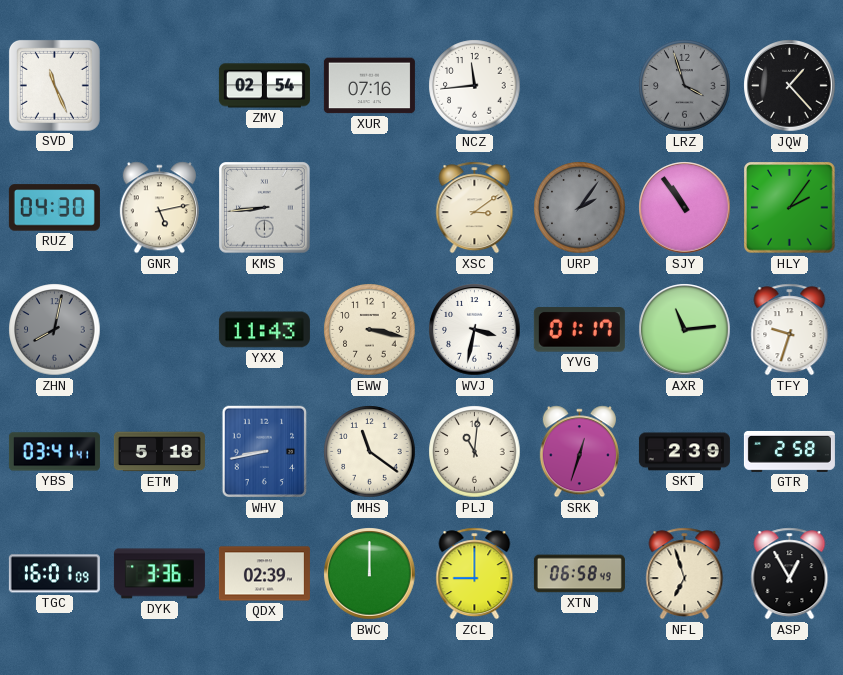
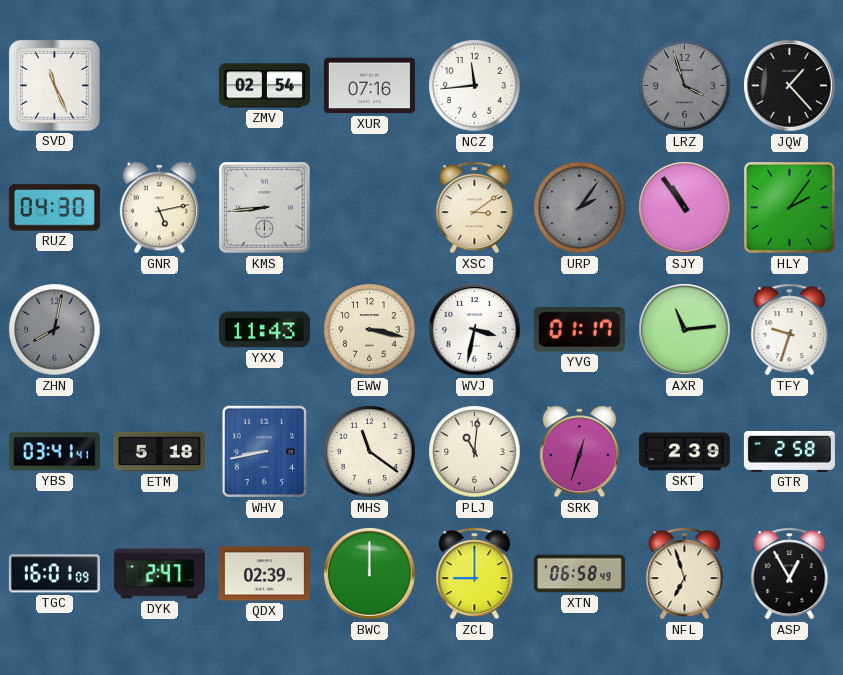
DYK: 3:36 -> 2:47
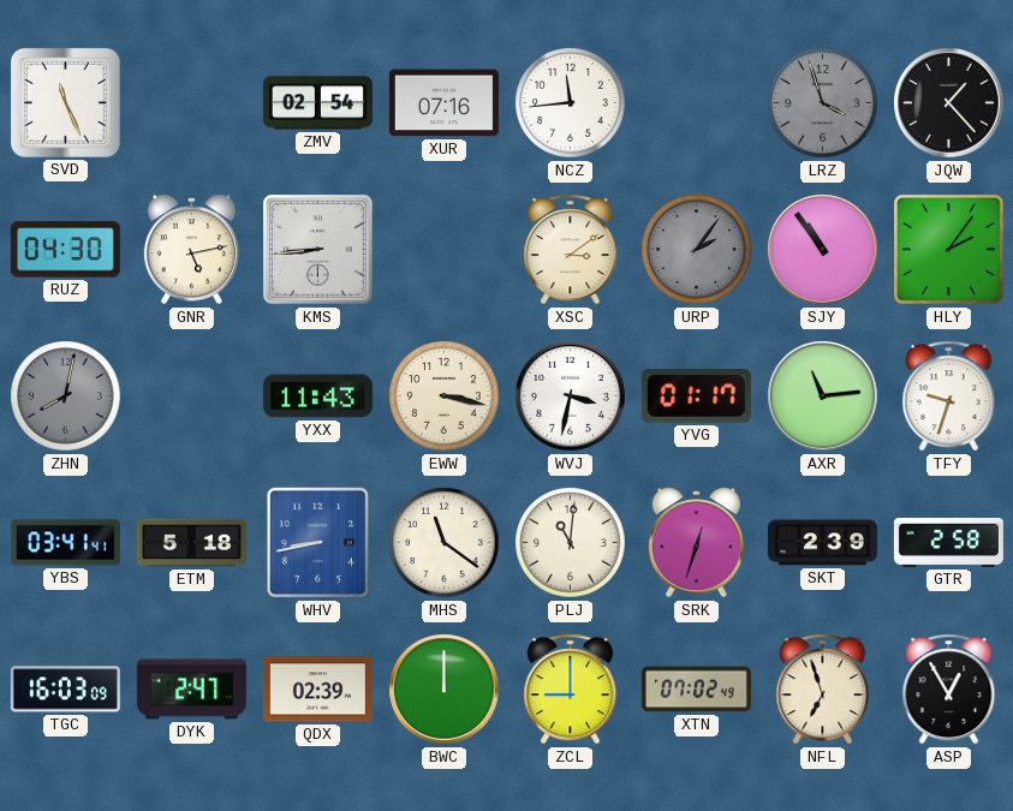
TGC: 16:01 -> 16:03
XTN: 06:58 -> 07:02
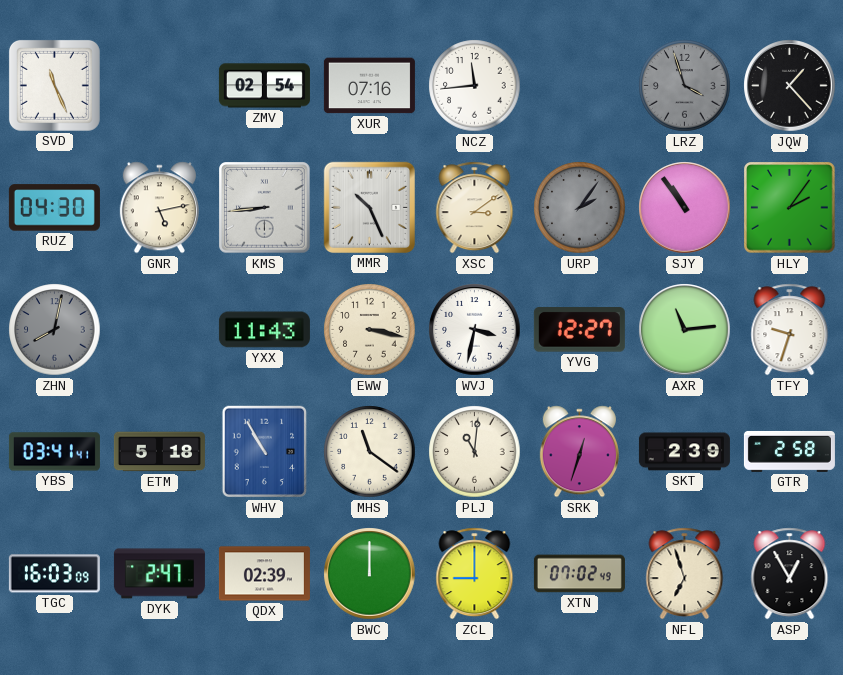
MMR: none -> 10:26
YVG: 01:17 -> 12:27
WHV: 8:43 -> 10:55
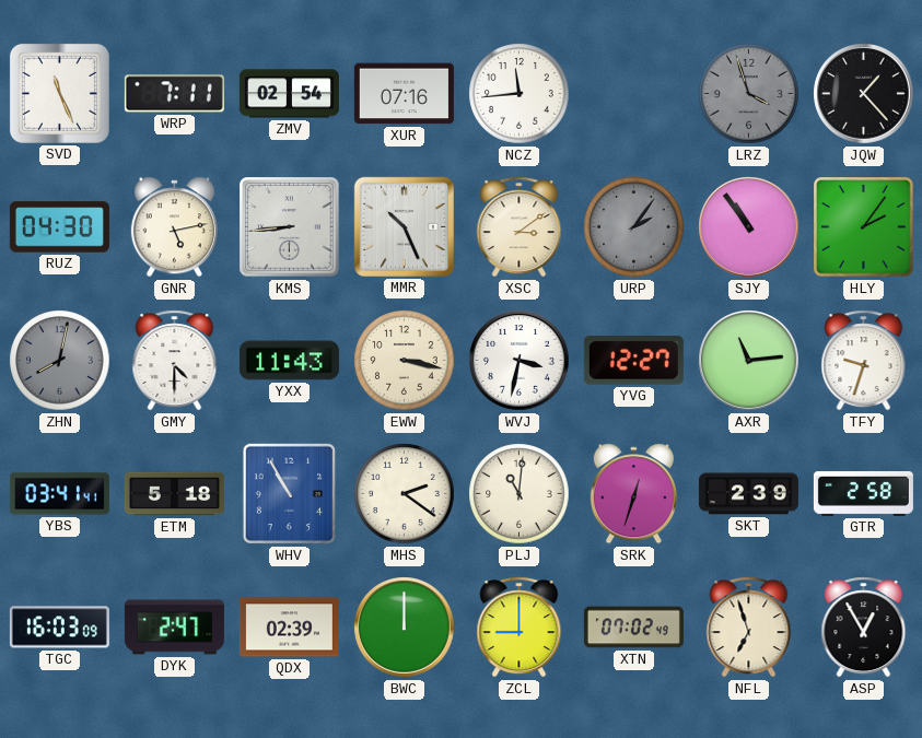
WRP: none -> 7:11
GMY: none -> 4:30
MHS: 11:21 -> 2:21
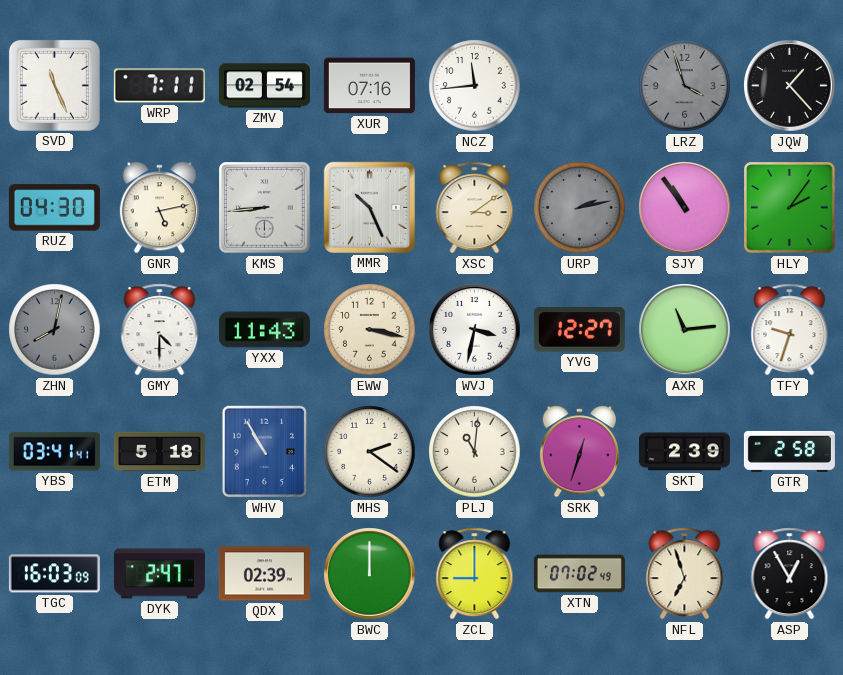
URP: 2:06 -> 2:13
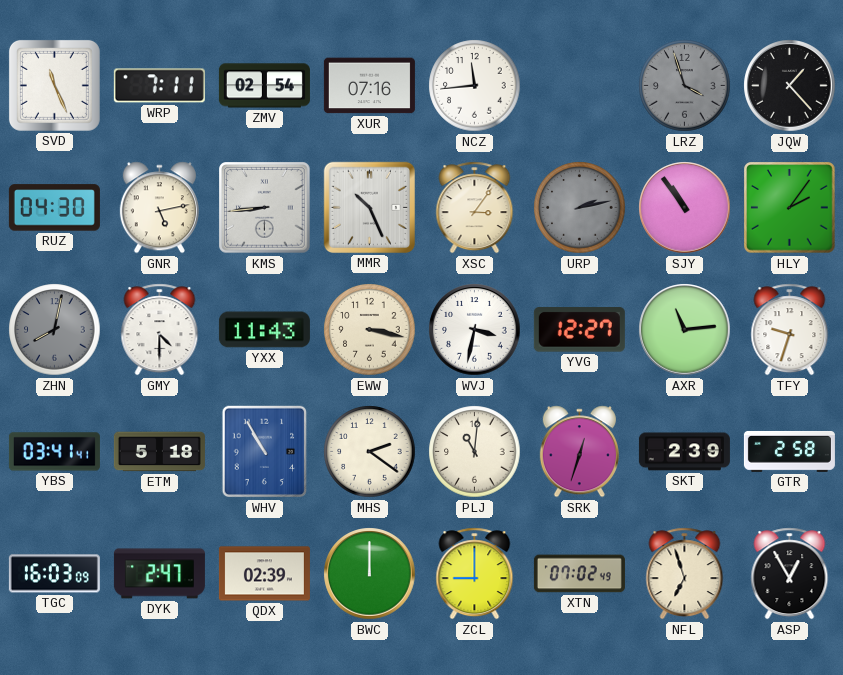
XSC: 3:09 -> 3:06
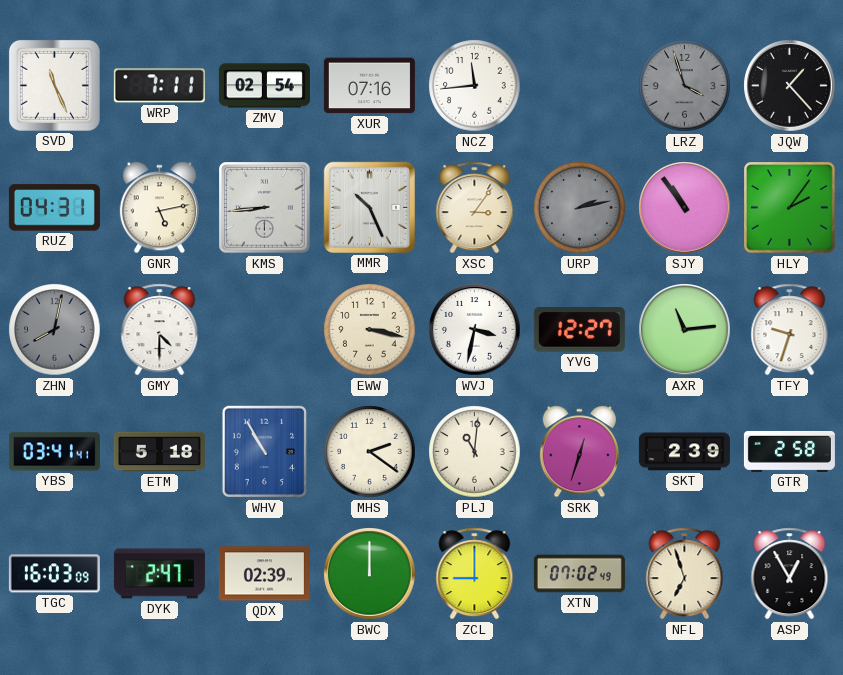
RUZ: 04:30 -> 04:31
YXX: 11:43 -> none
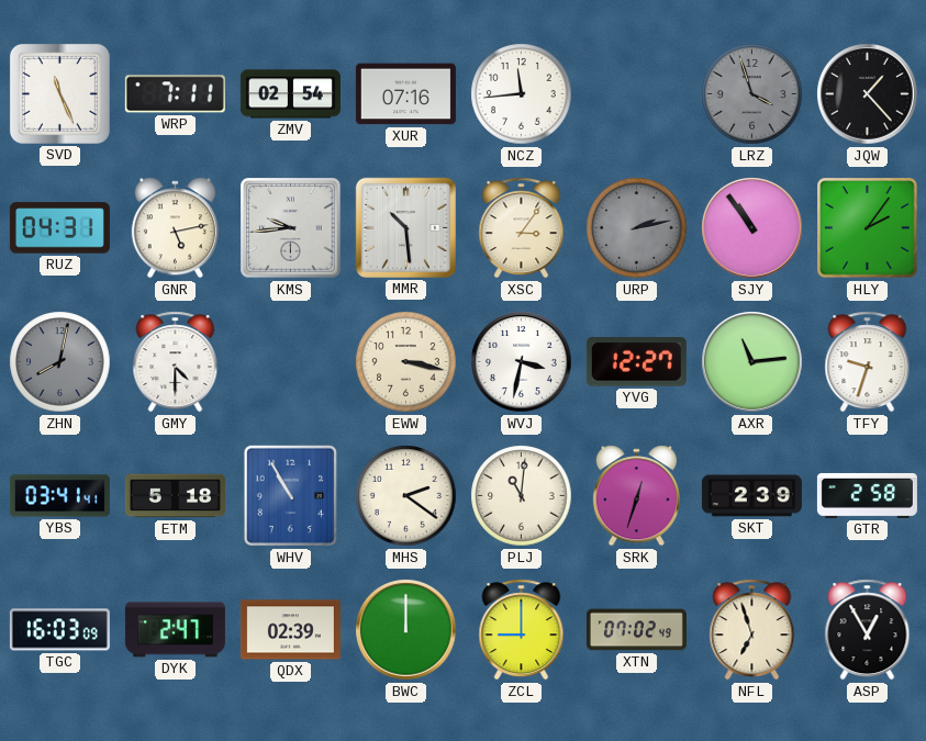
KMS: 8:44 -> 9:44
MMR: 10:26 -> 10:29
